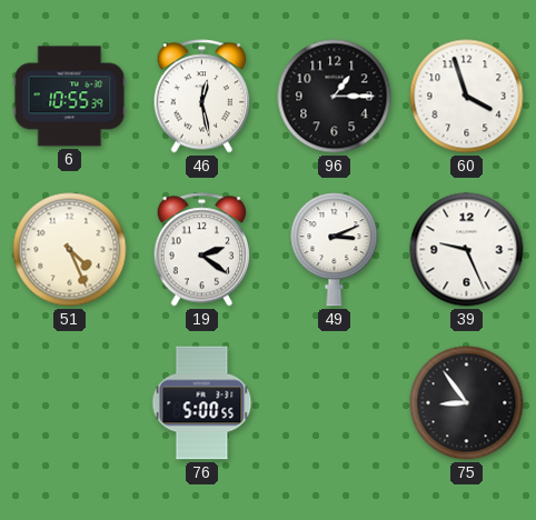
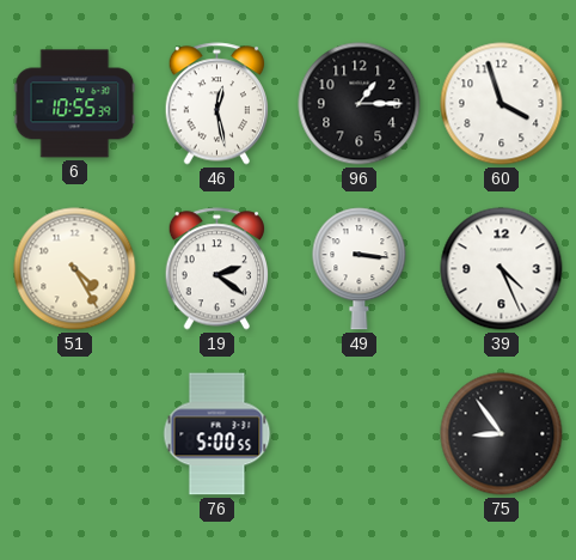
51: 4:26 -> 4:25
49: 3:11 -> 3:16
39: 9:26 -> 4:26
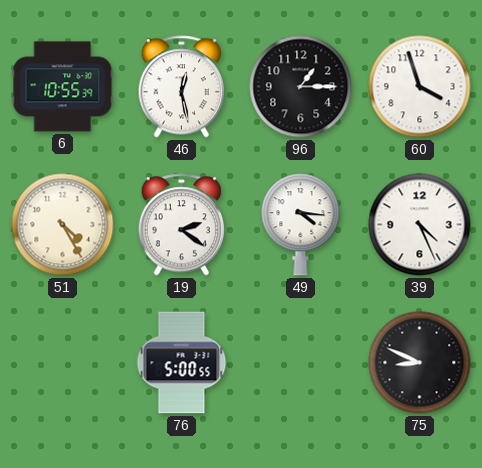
49: 3:16 -> 4:16
75: 8:54 -> 8:49
